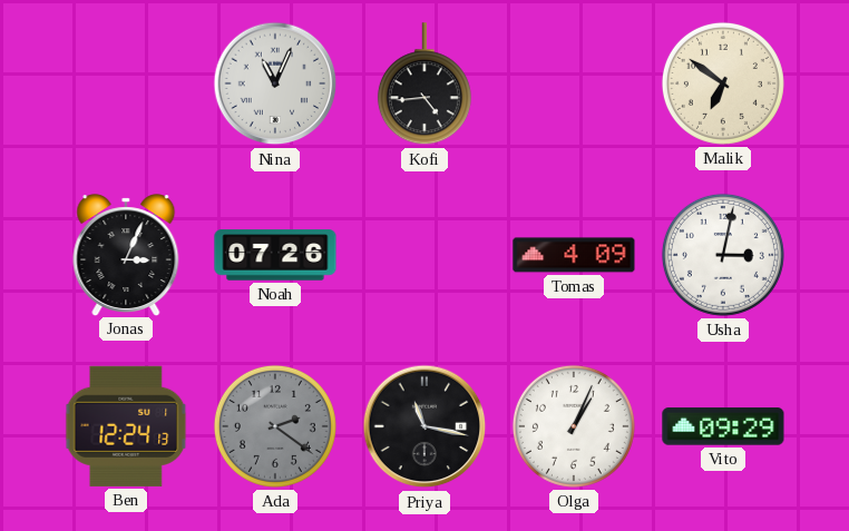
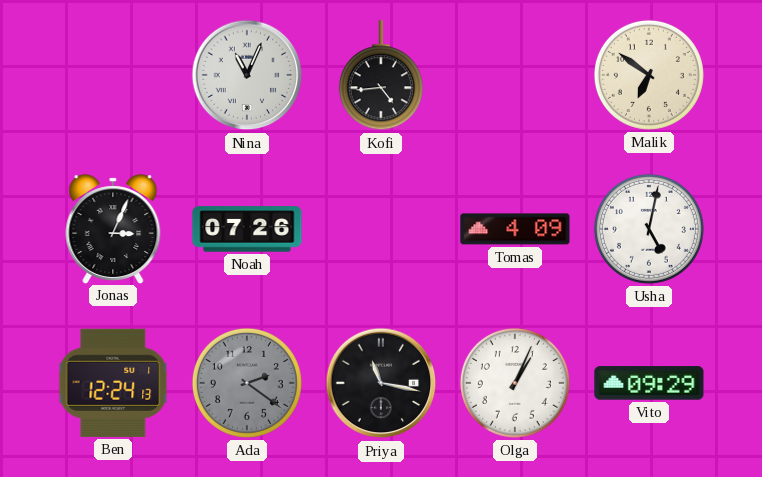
Usha: 3:02 -> 5:02
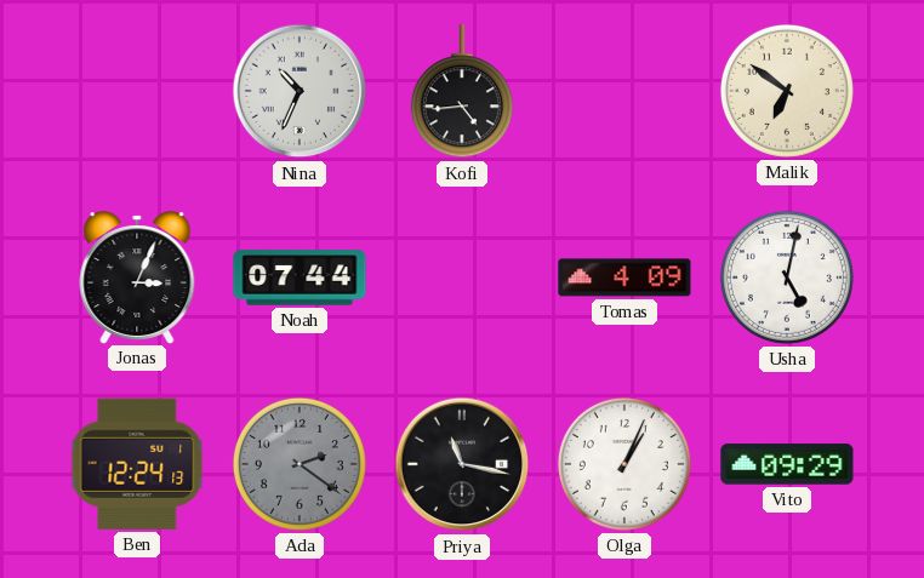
Nina: 11:04 -> 10:34
Noah: 07:26 -> 07:44
